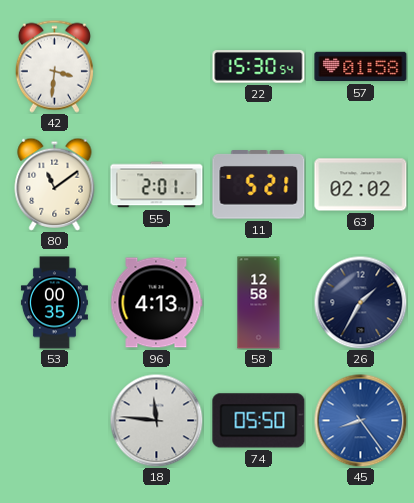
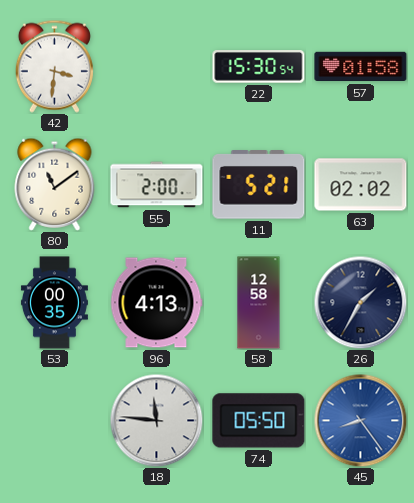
55: 2:01 -> 2:00
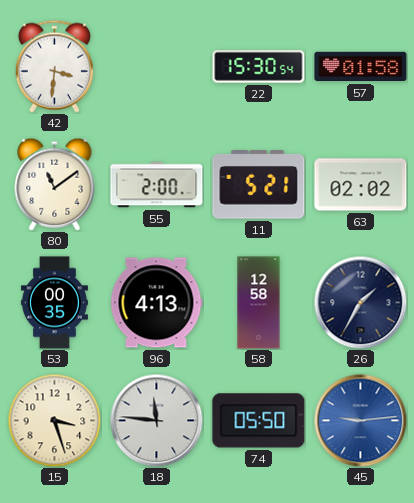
15: none -> 3:27
45: 8:24 -> 9:14
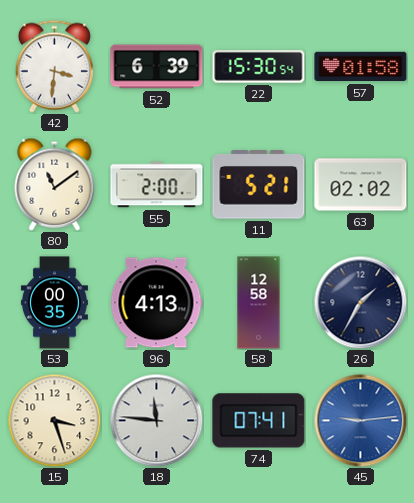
52: none -> 6:39
74: 05:50 -> 07:41
